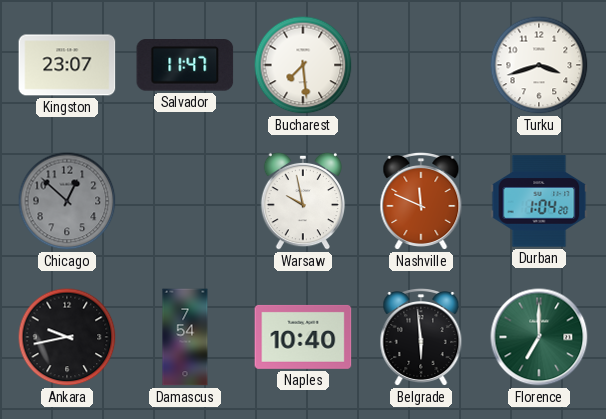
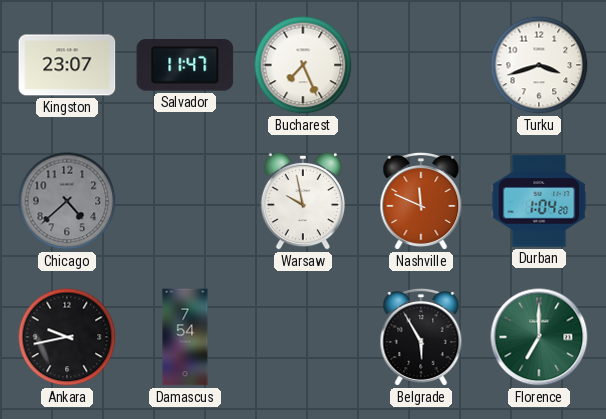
Bucharest: 7:29 -> 7:26
Chicago: 12:52 -> 4:38
Naples: 10:40 -> none
Belgrade: 5:59 -> 5:55
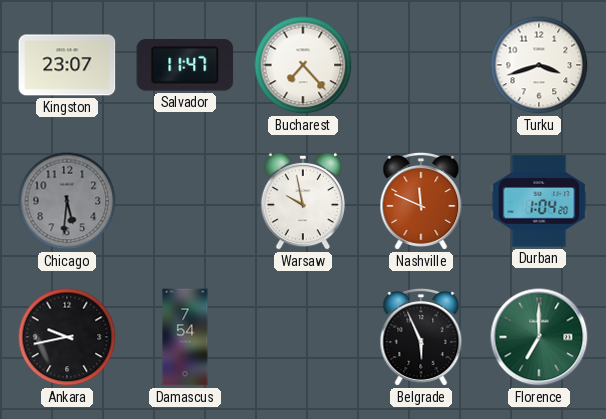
Bucharest: 7:26 -> 7:23
Chicago: 4:38 -> 5:31
Belgrade: 5:55 -> 5:56
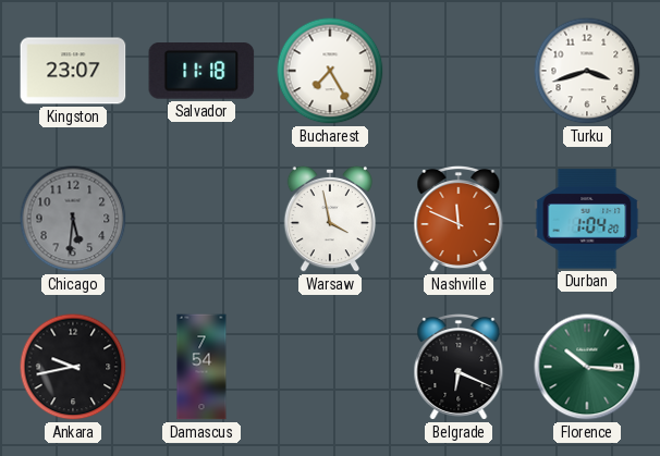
Salvador: 11:47 -> 11:18
Bucharest: 7:23 -> 7:25
Warsaw: 9:58 -> 3:58
Belgrade: 5:56 -> 6:19
Florence: 7:00 -> 10:16
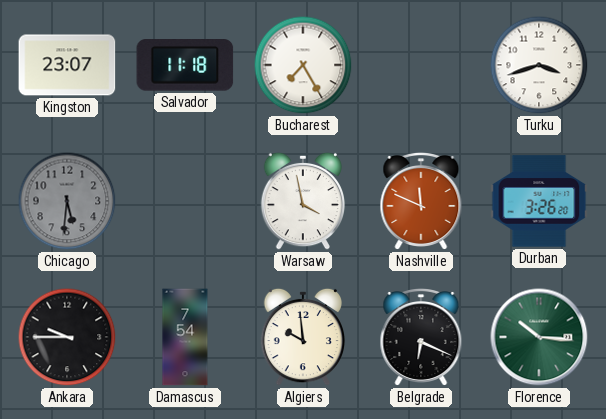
Durban: 1:04 -> 3:26
Ankara: 9:43 -> 9:45
Algiers: none -> 9:59
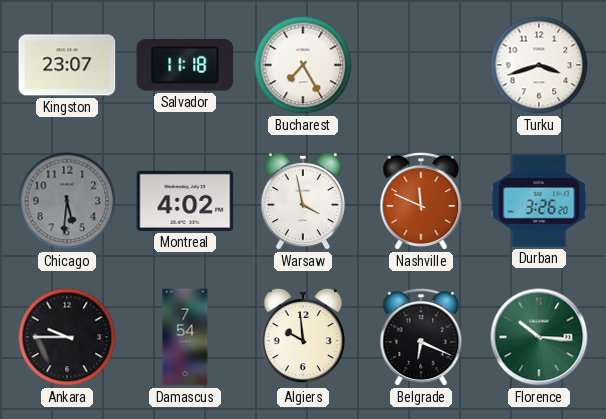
Montreal: none -> 4:02
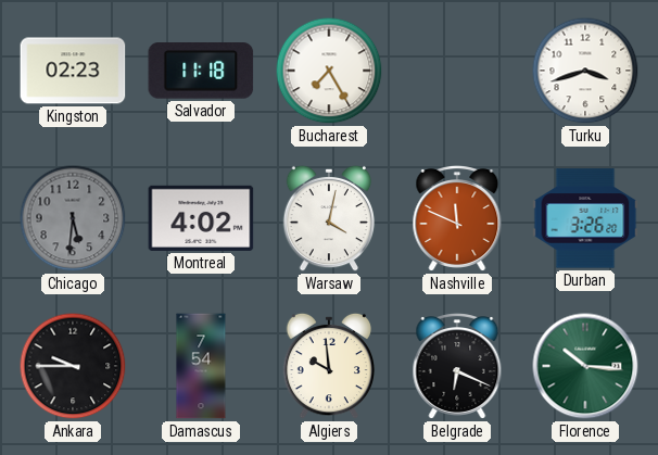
Kingston: 23:07 -> 02:23
Warsaw: 3:58 -> 4:02
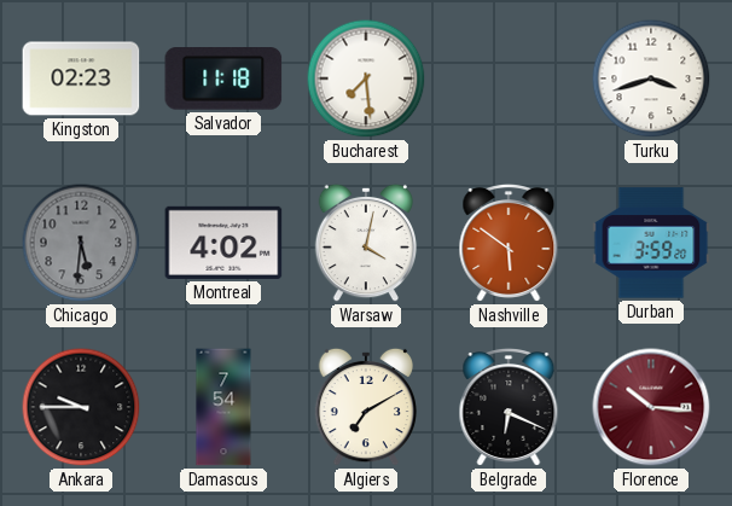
Bucharest: 7:25 -> 7:29
Nashville: 11:49 -> 5:51
Durban: 3:26 -> 3:59
Algiers: 9:59 -> 7:10
Florence dial: green -> burgundy
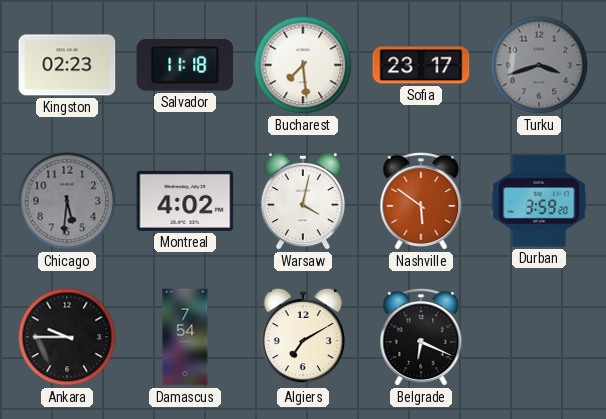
Sofia: none -> 23:17
Turku dial: white -> grey
Florence: 10:16 -> none
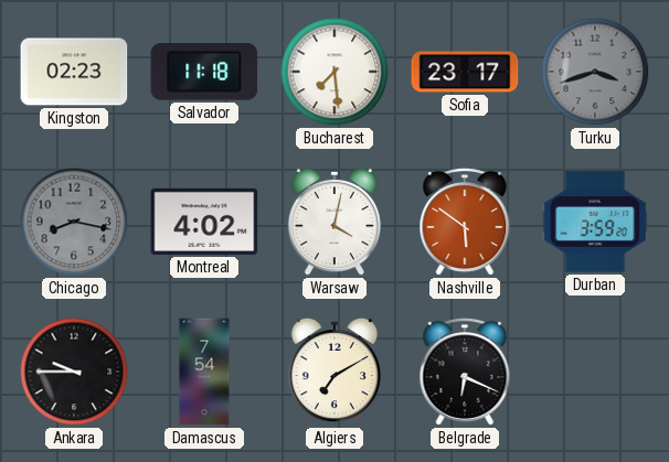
Chicago: 5:31 -> 8:17
